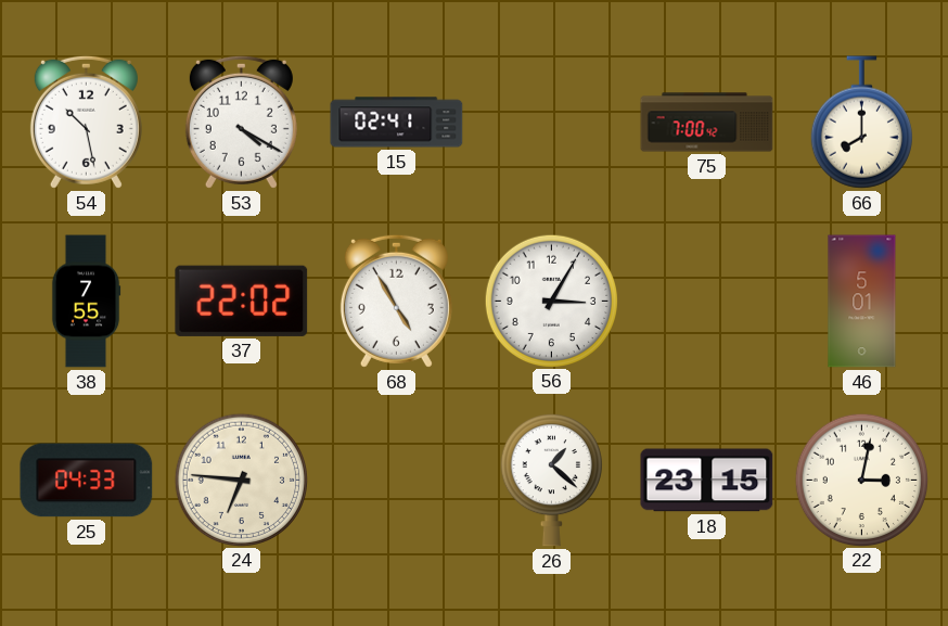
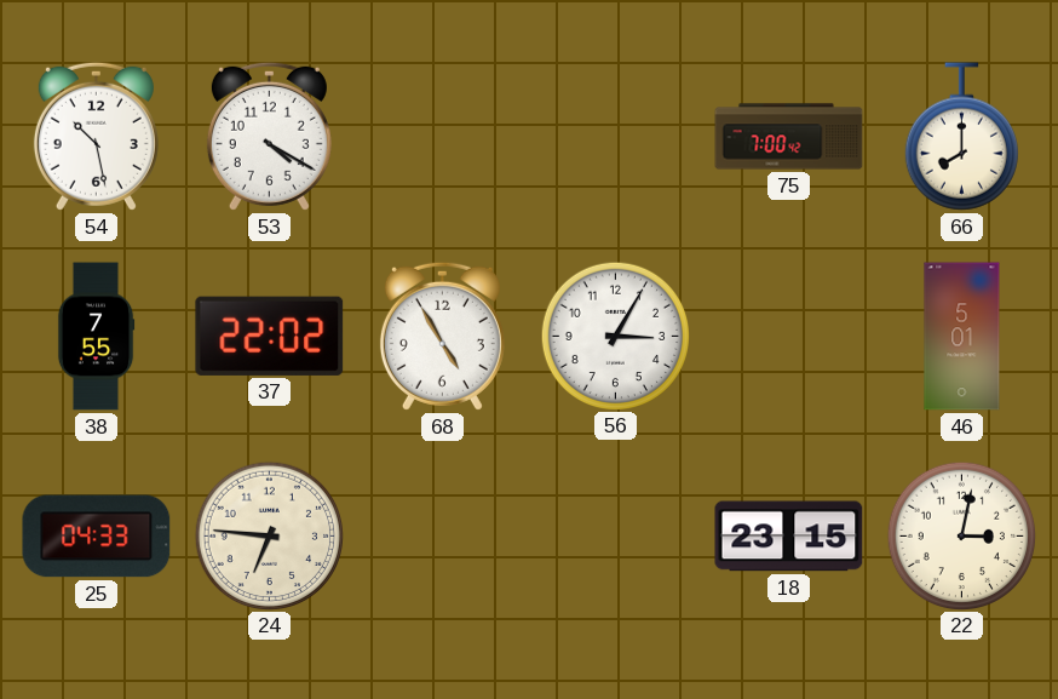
15: 02:41 -> none
26: 1:22 -> none
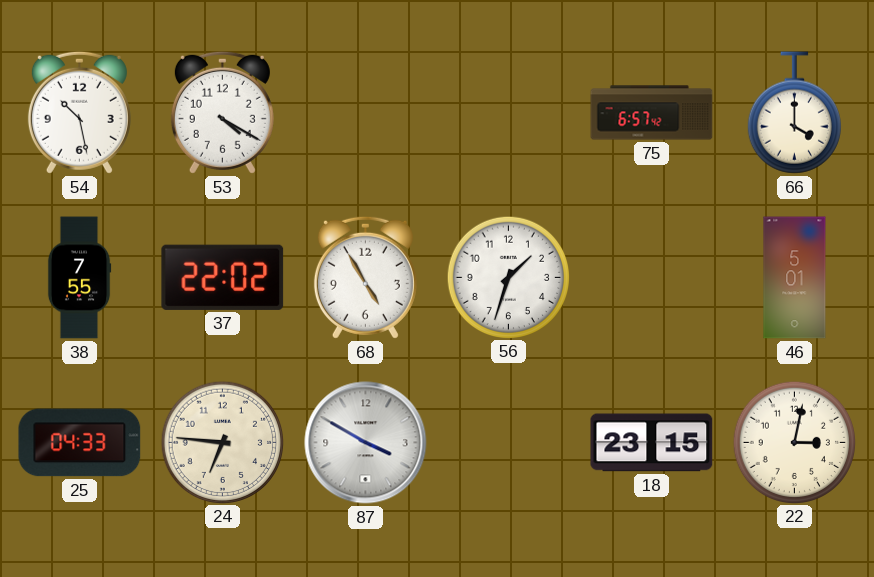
75: 7:00 -> 6:57
66: 8:00 -> 4:00
56: 3:05 -> 1:33
87: none -> 3:50
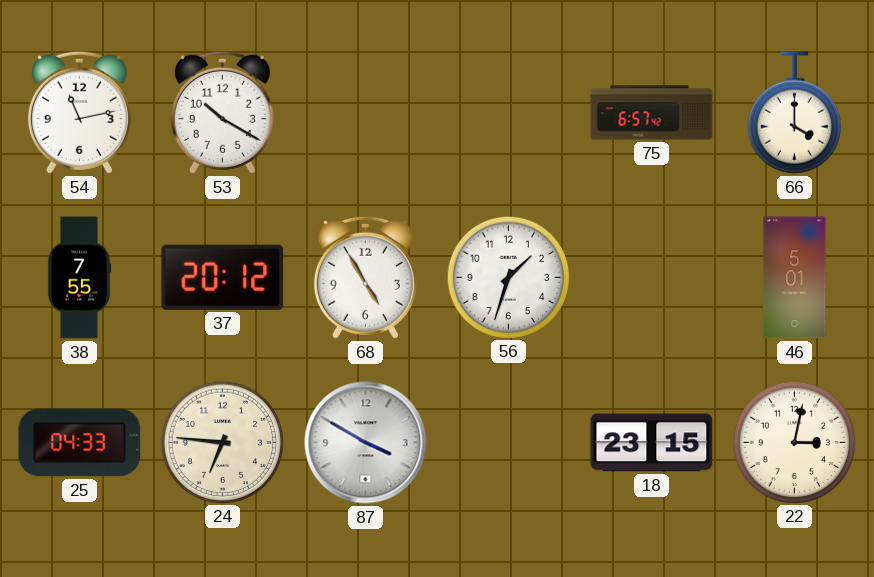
54: 10:28 -> 11:13
53: 4:20 -> 10:20
37: 22:02 -> 20:12
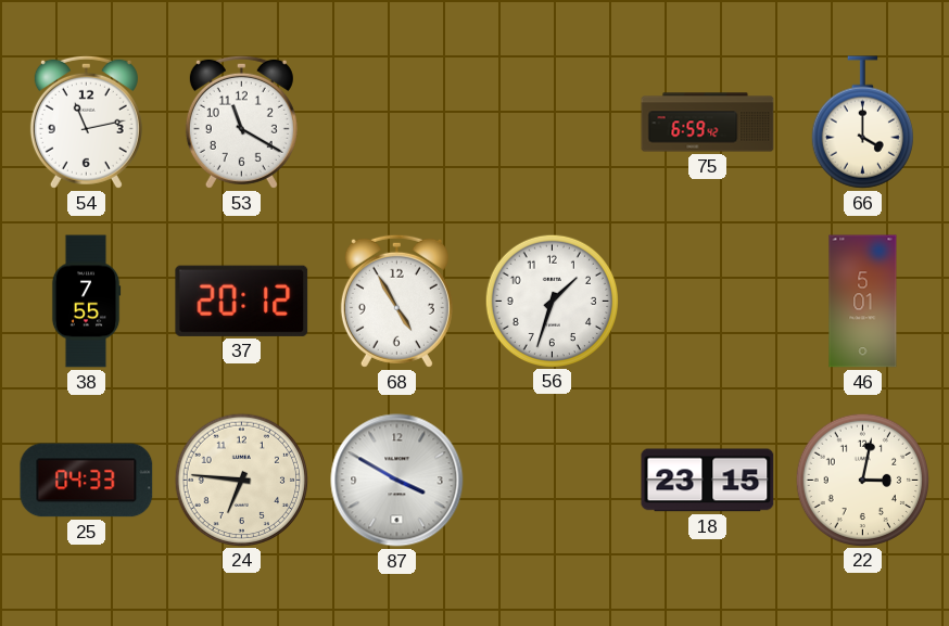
53: 10:20 -> 11:20
75: 6:57 -> 6:59
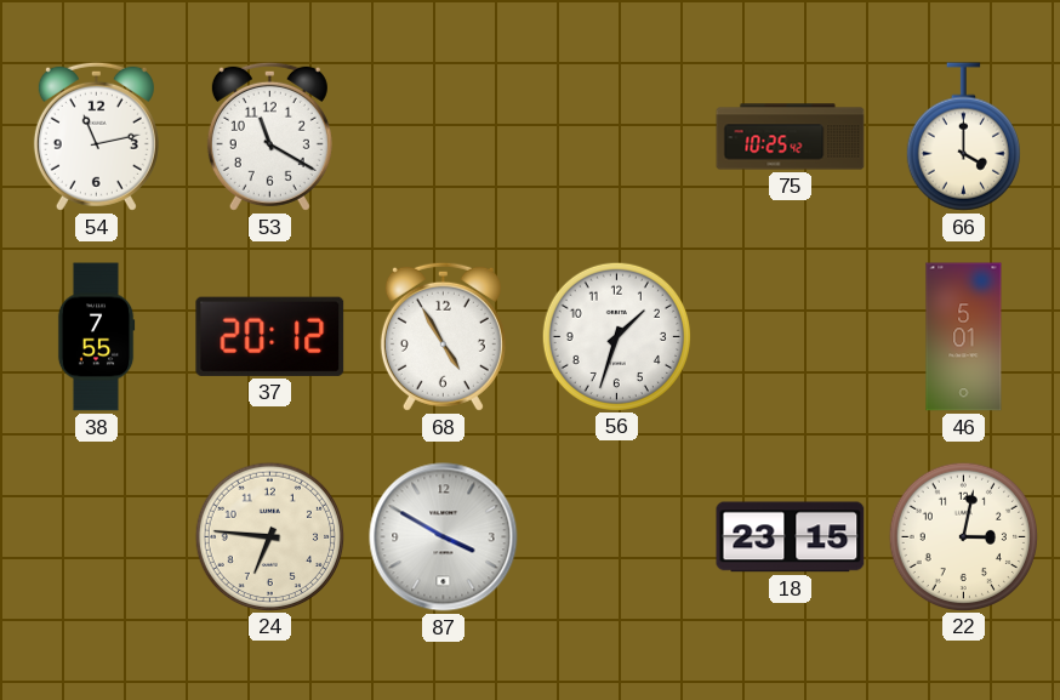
75: 6:59 -> 10:25
25: 04:33 -> none
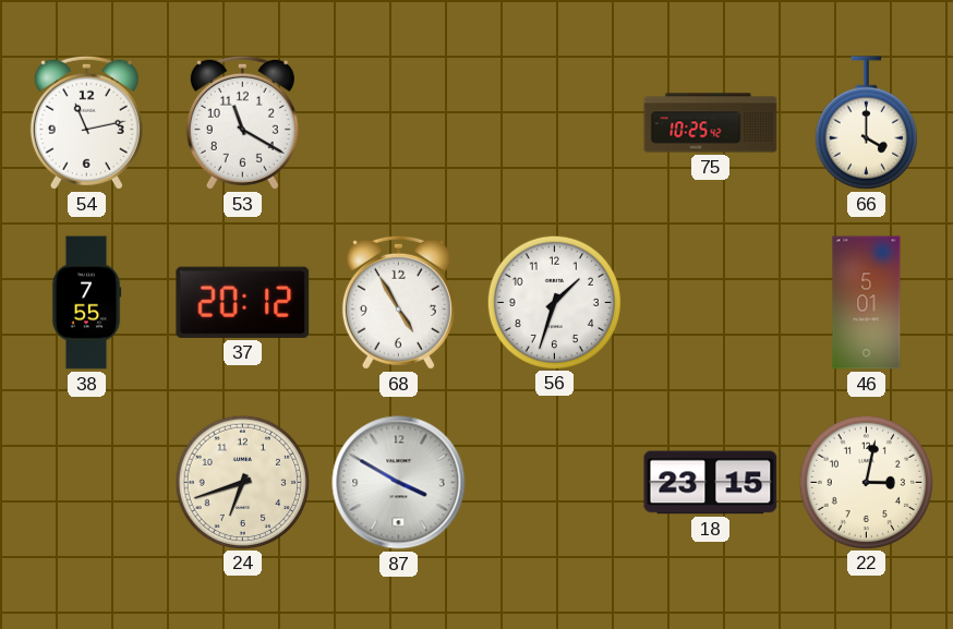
24: 6:46 -> 6:42
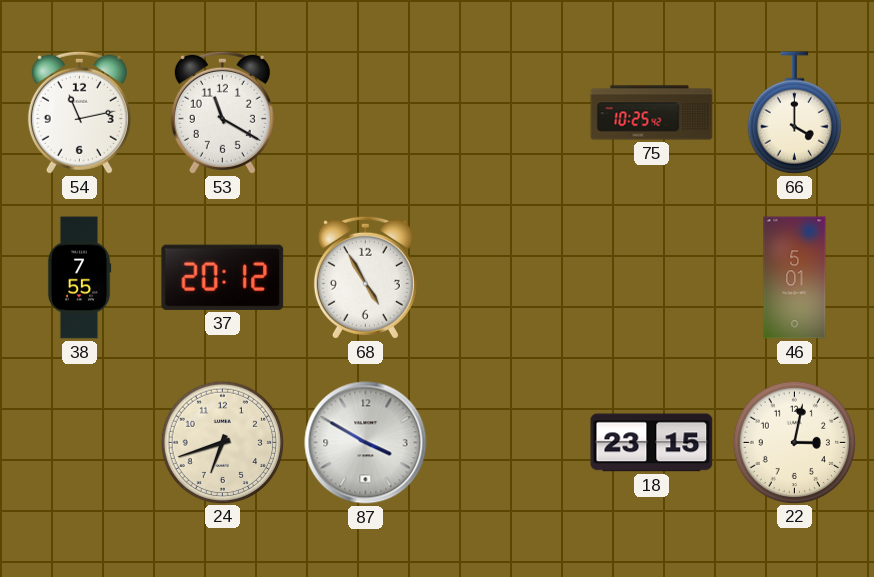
56: 1:33 -> none
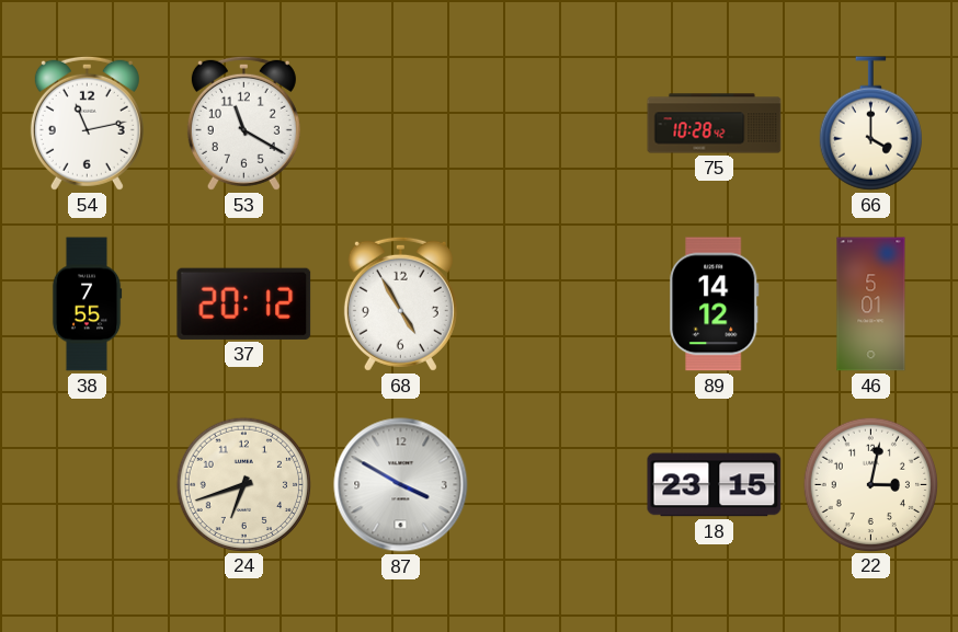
75: 10:25 -> 10:28
89: none -> 14:12
